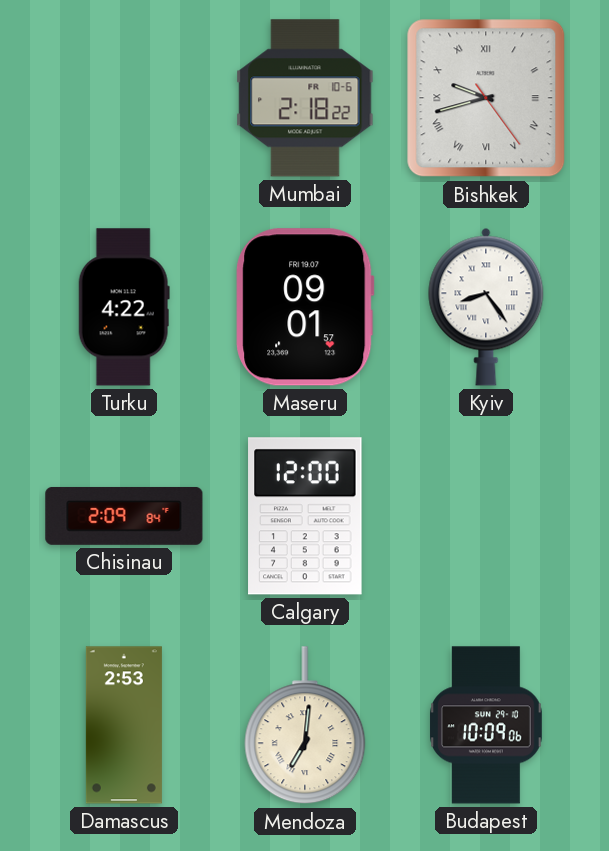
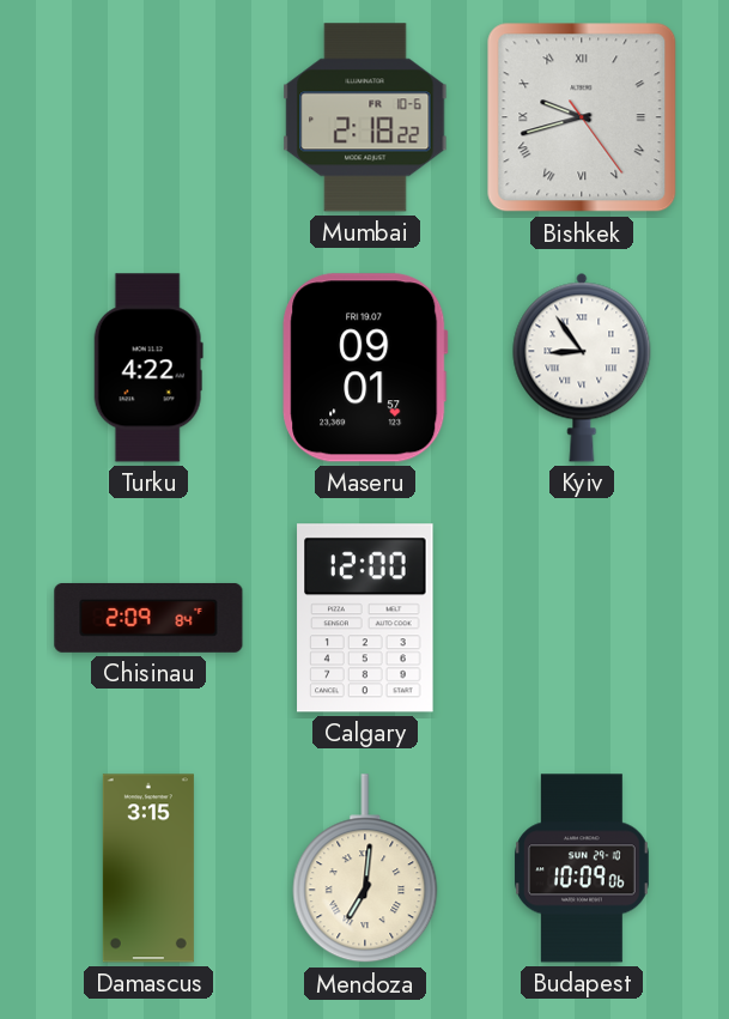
Kyiv: 8:24 -> 8:54
Damascus: 2:53 -> 3:15
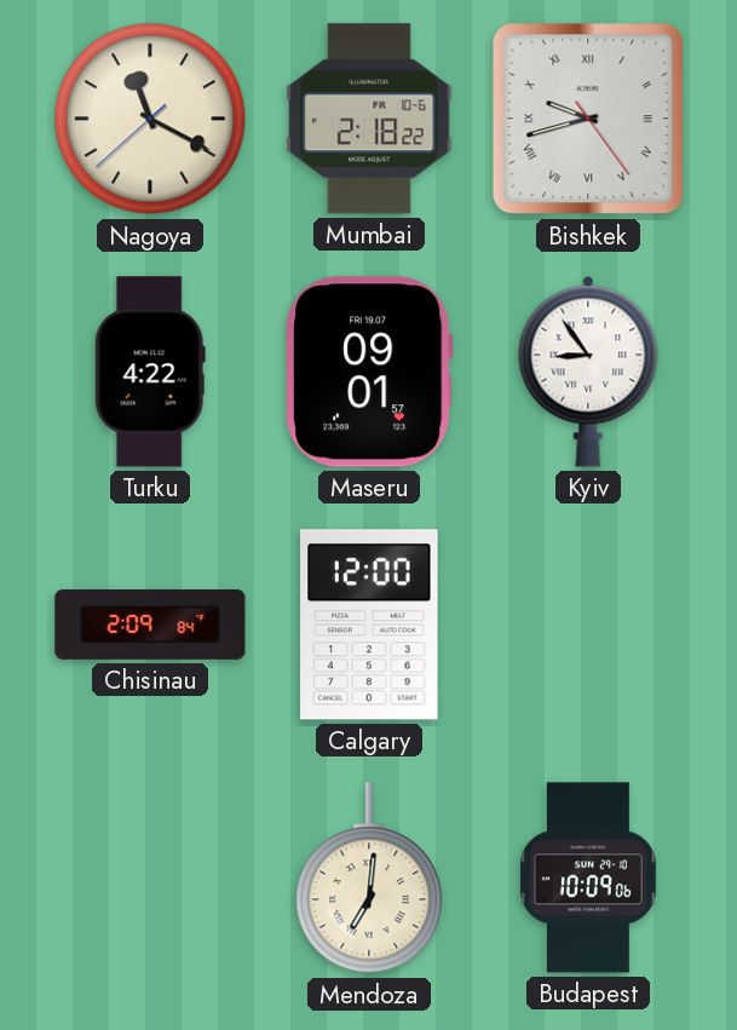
Nagoya: none -> 11:19
Damascus: 3:15 -> none
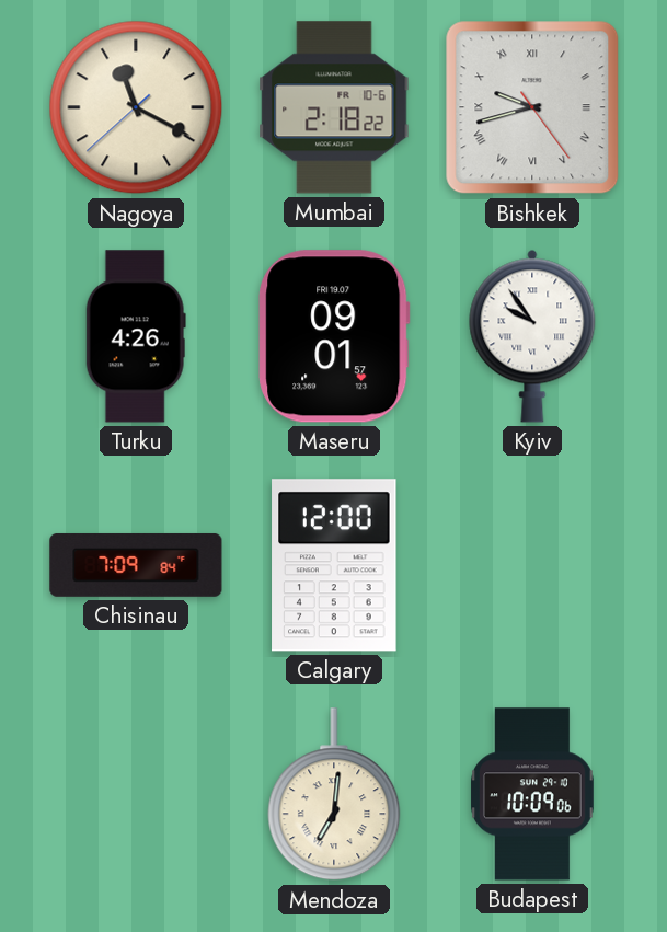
Turku: 4:22 -> 4:26
Kyiv: 8:54 -> 9:54
Chisinau: 2:09 -> 7:09
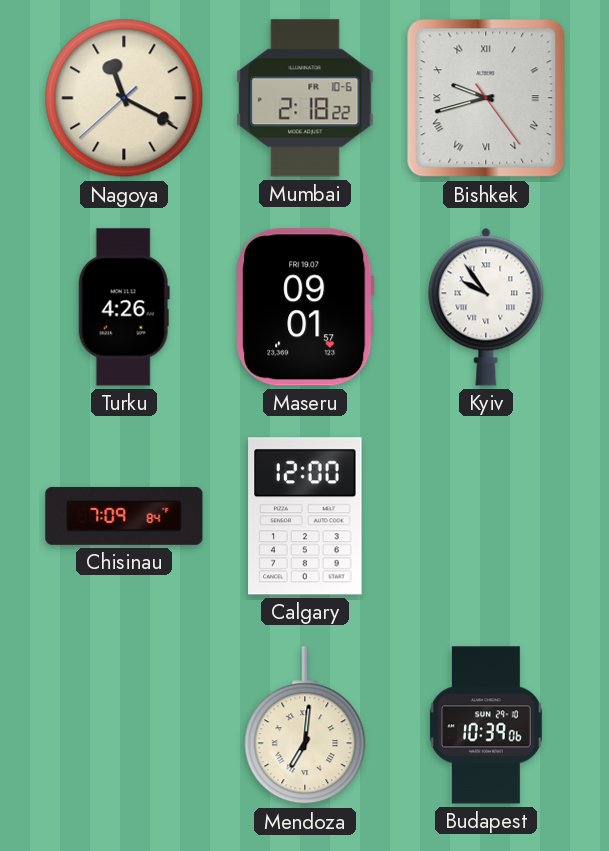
Budapest: 10:09 -> 10:39
